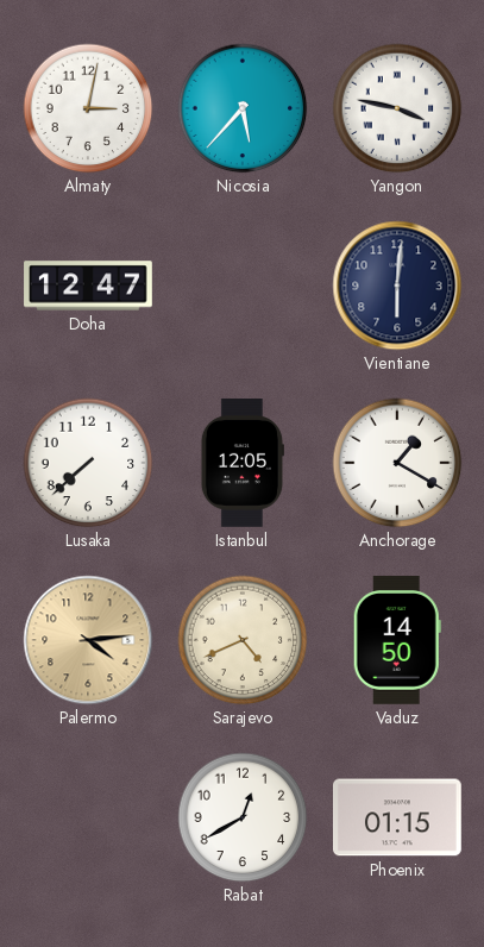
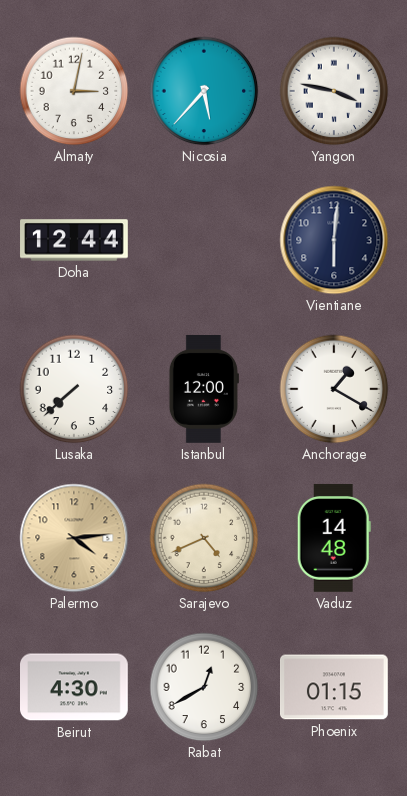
Doha: 12:47 -> 12:44
Istanbul: 12:05 -> 12:00
Vaduz: 14:50 -> 14:48
Beirut: none -> 4:30
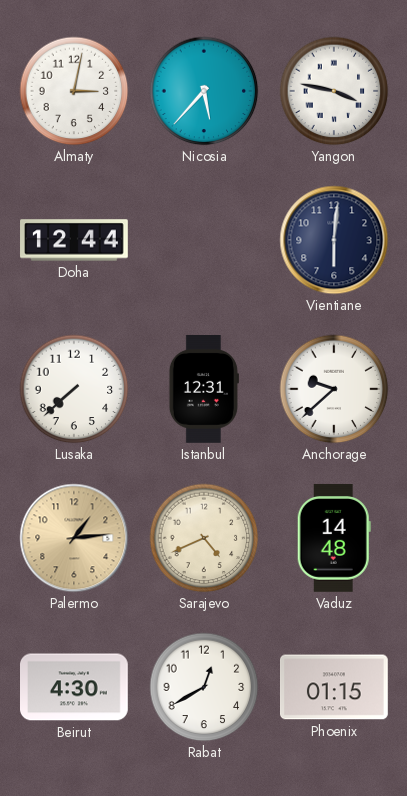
Istanbul: 12:00 -> 12:31
Anchorage: 1:20 -> 9:38
Palermo: 4:14 -> 1:14
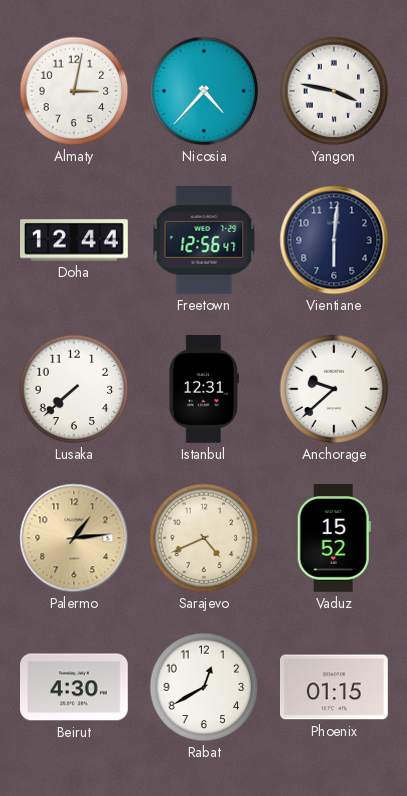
Nicosia: 5:37 -> 4:37
Freetown: none -> 12:56
Vaduz: 14:48 -> 15:52
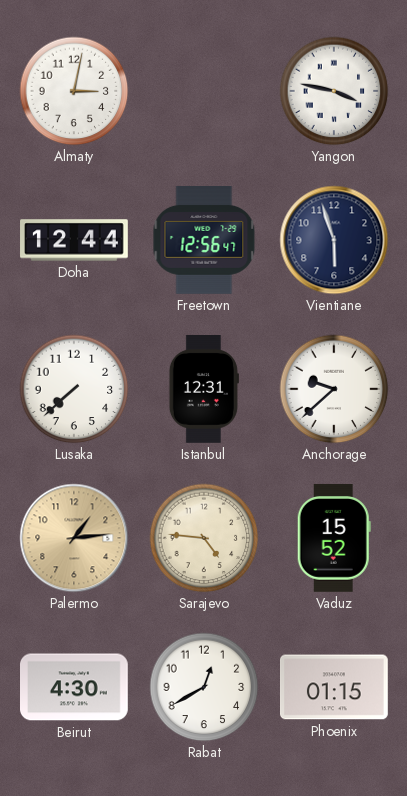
Nicosia: 4:37 -> none
Vientiane: 6:01 -> 5:57
Sarajevo: 4:41 -> 4:46
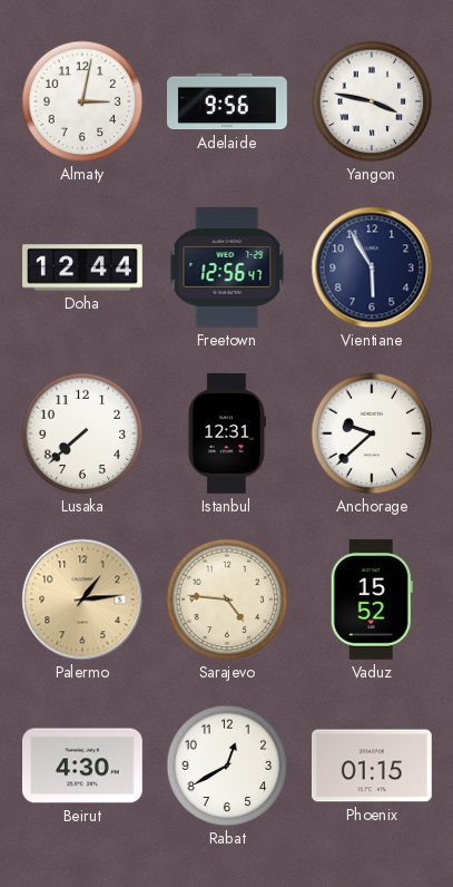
Adelaide: none -> 9:56
Vientiane: 5:57 -> 5:55
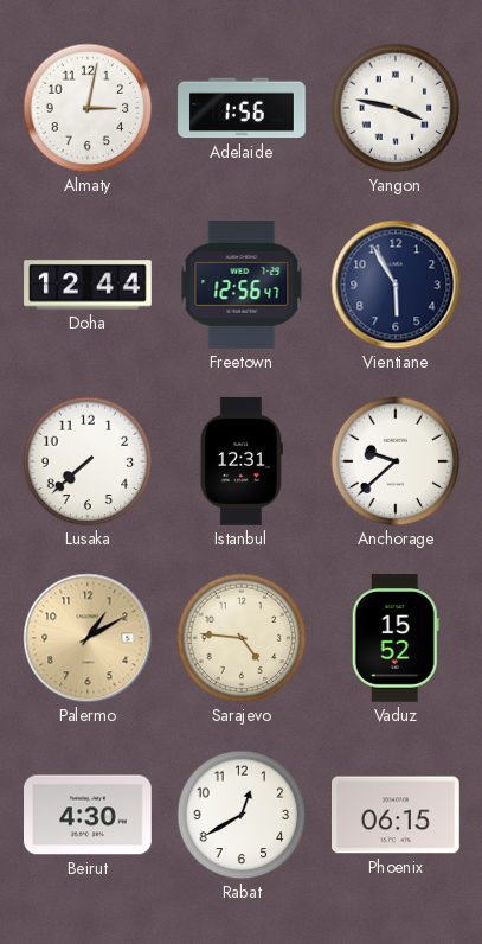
Adelaide: 9:56 -> 1:56
Palermo: 1:14 -> 1:10
Phoenix: 01:15 -> 06:15
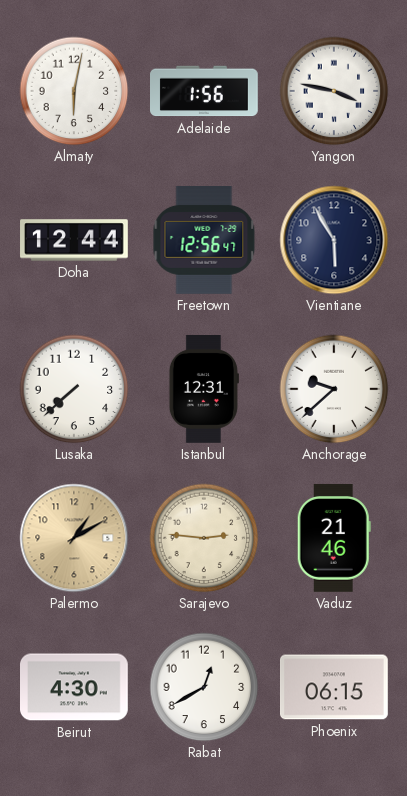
Almaty: 3:02 -> 6:02
Sarajevo: 4:46 -> 2:46
Vaduz: 15:52 -> 21:46
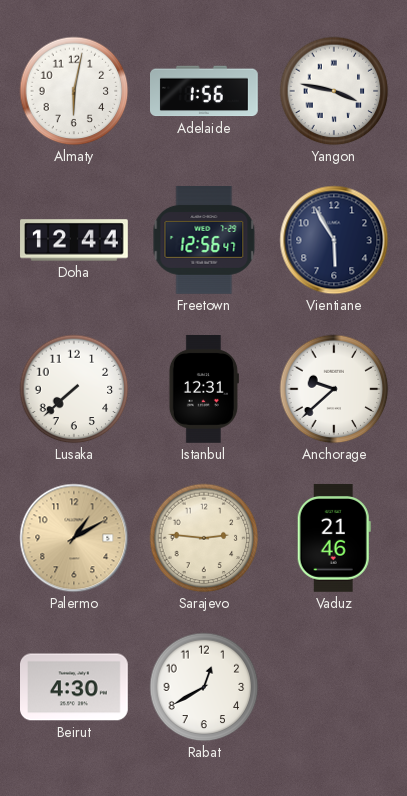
Phoenix: 06:15 -> none
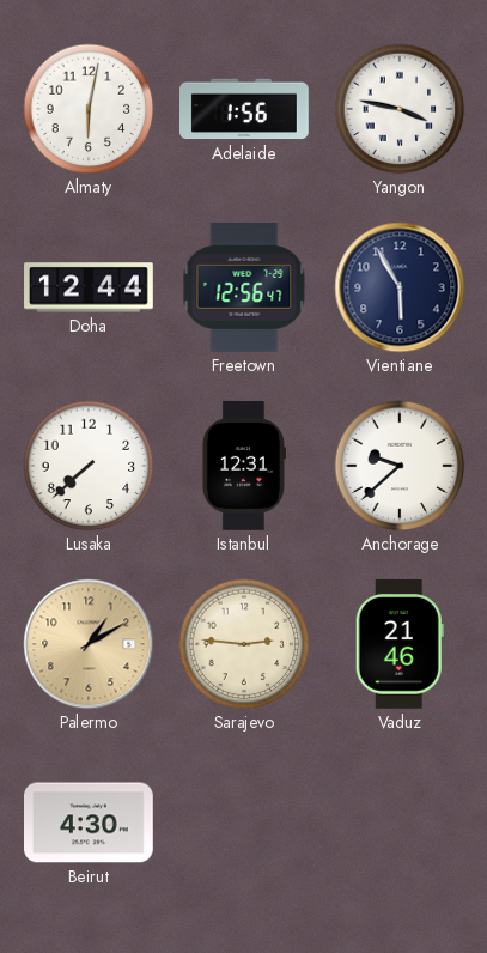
Rabat: 12:40 -> none
